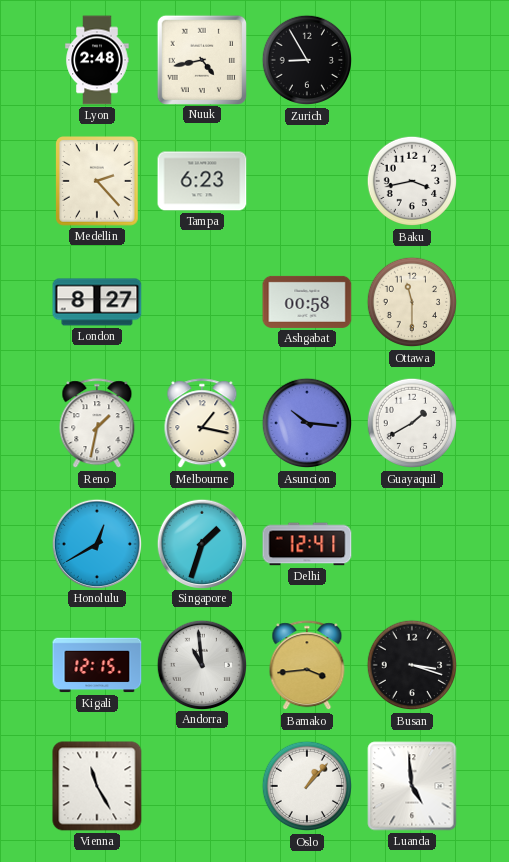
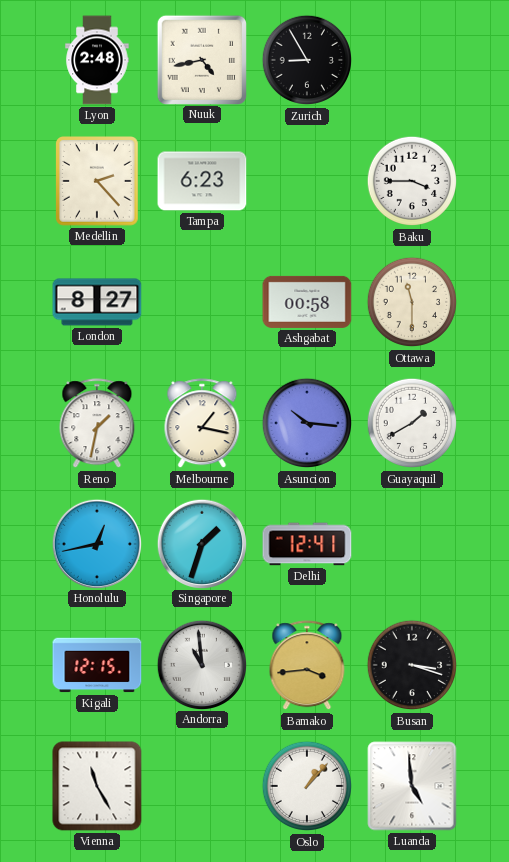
Baku: 3:43 -> 3:45
Honolulu: 12:40 -> 12:43
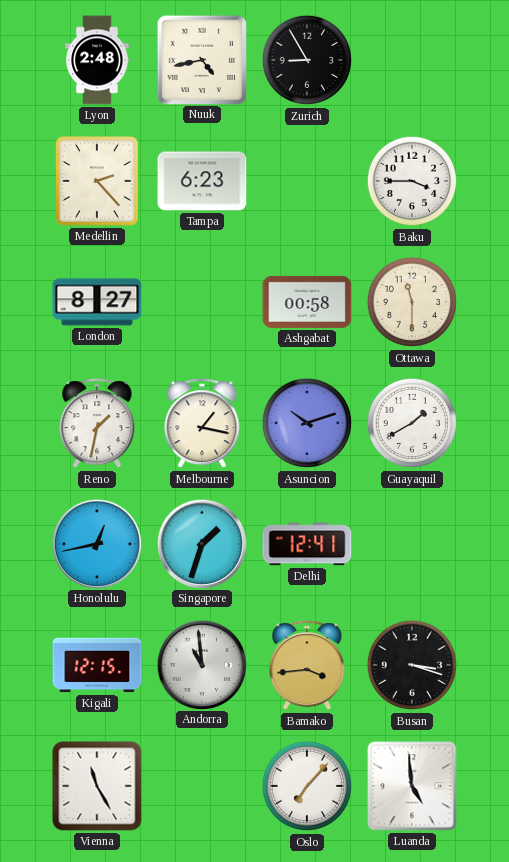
Asuncion: 10:16 -> 10:12
Oslo: 1:07 -> 7:07
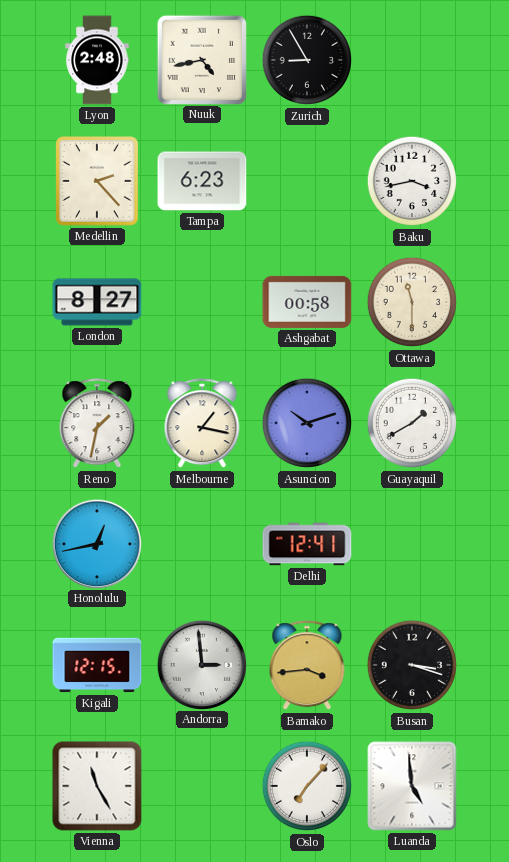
Baku: 3:45 -> 3:43
Singapore: 1:33 -> none
Andorra: 10:59 -> 2:59
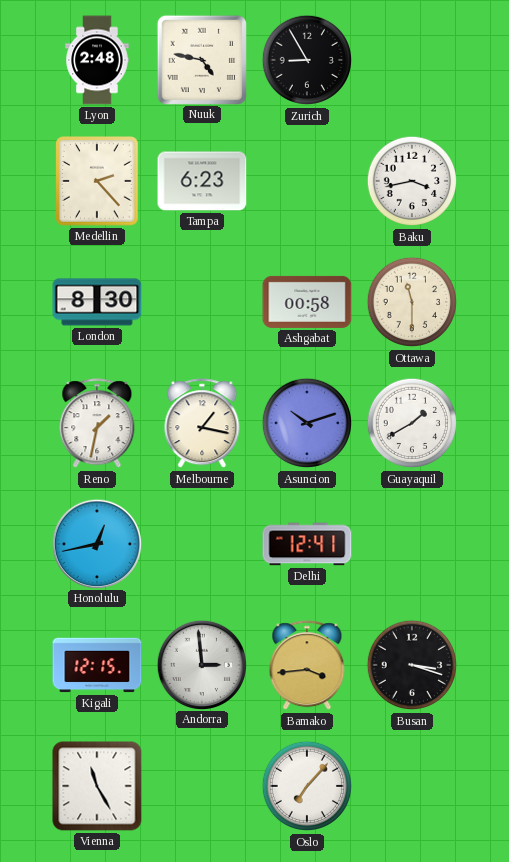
Nuuk: 4:43 -> 4:47
London: 8:27 -> 8:30
Luanda: 4:59 -> none
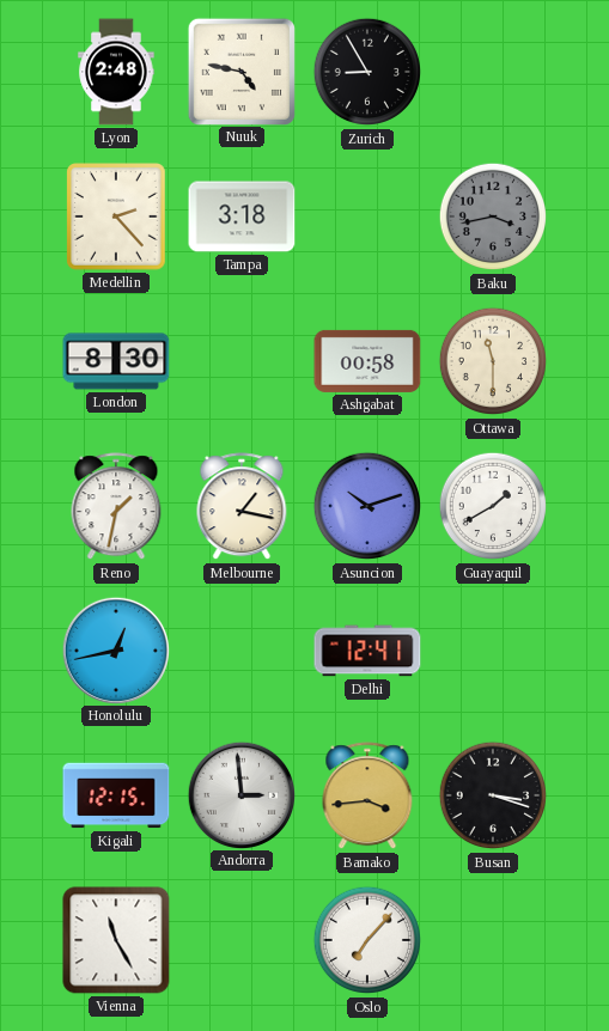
Tampa: 6:23 -> 3:18
Baku dial: white -> grey
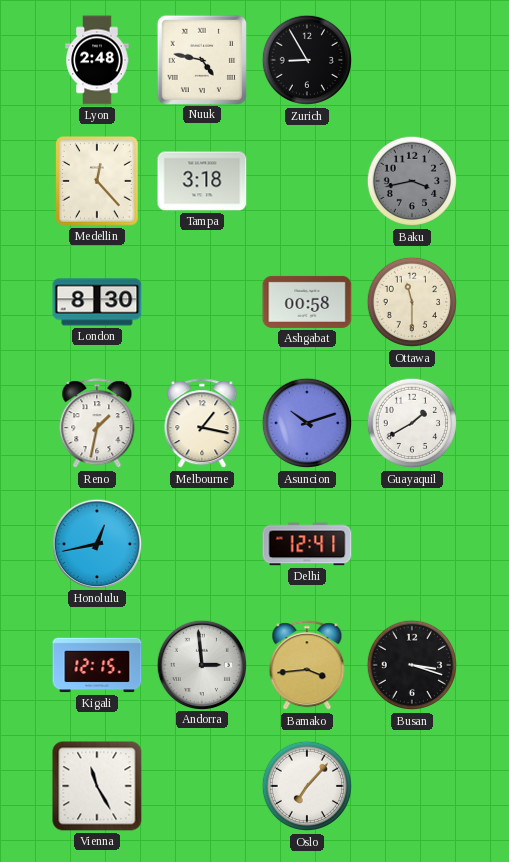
Medellin: 2:23 -> 12:23
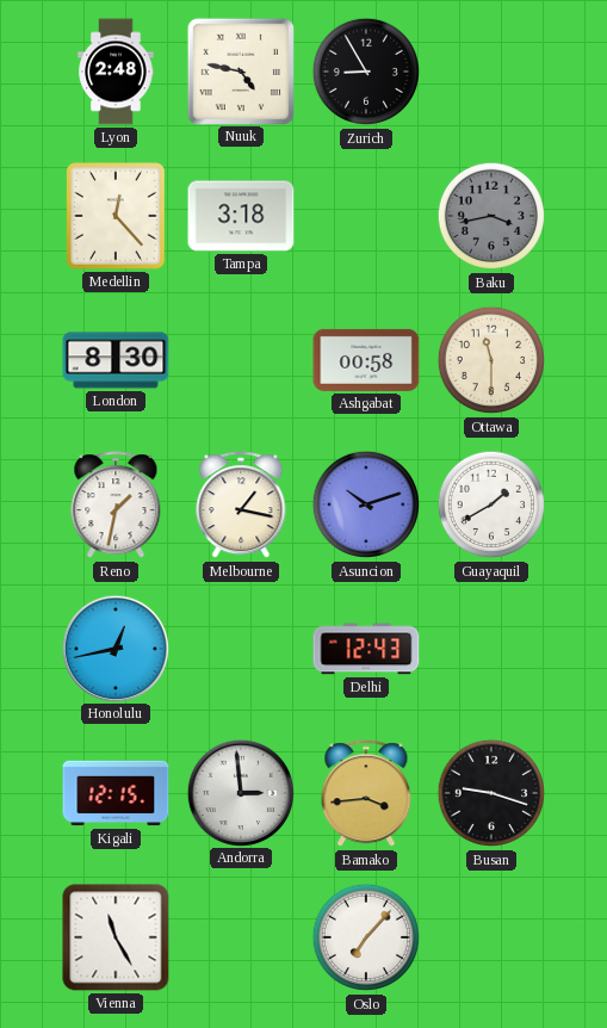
Delhi: 12:41 -> 12:43
Busan: 3:18 -> 9:18
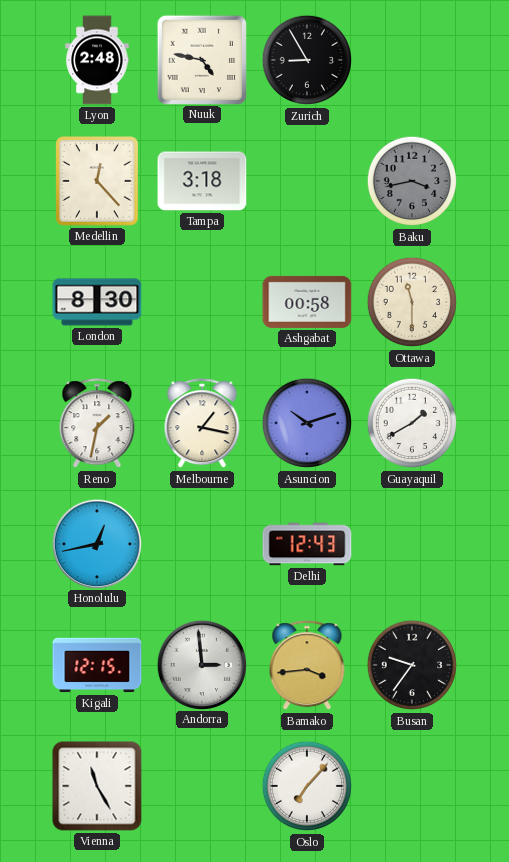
Busan: 9:18 -> 9:36
